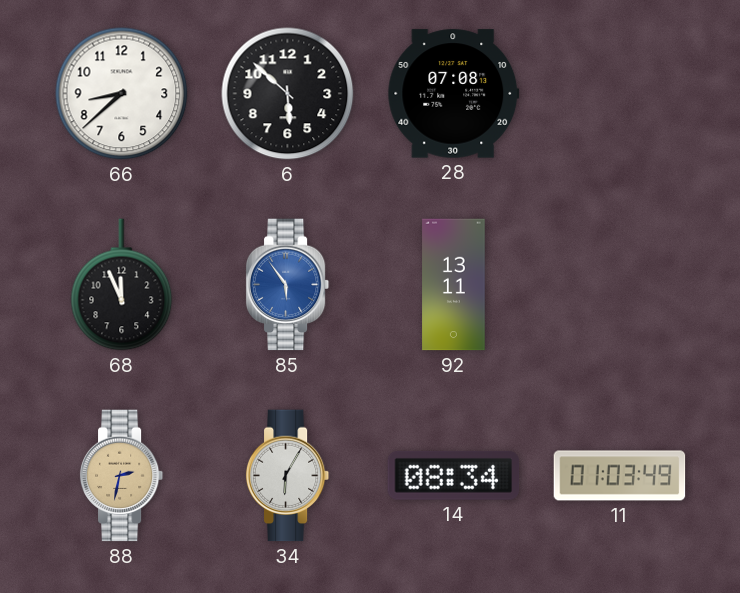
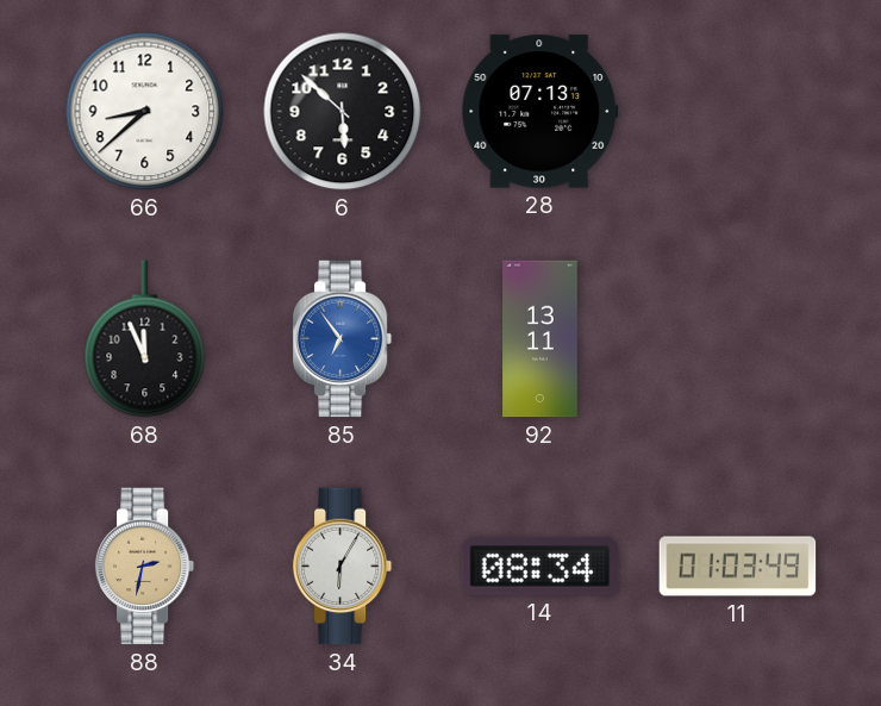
28: 07:08 -> 07:13
85: 5:54 -> 6:54
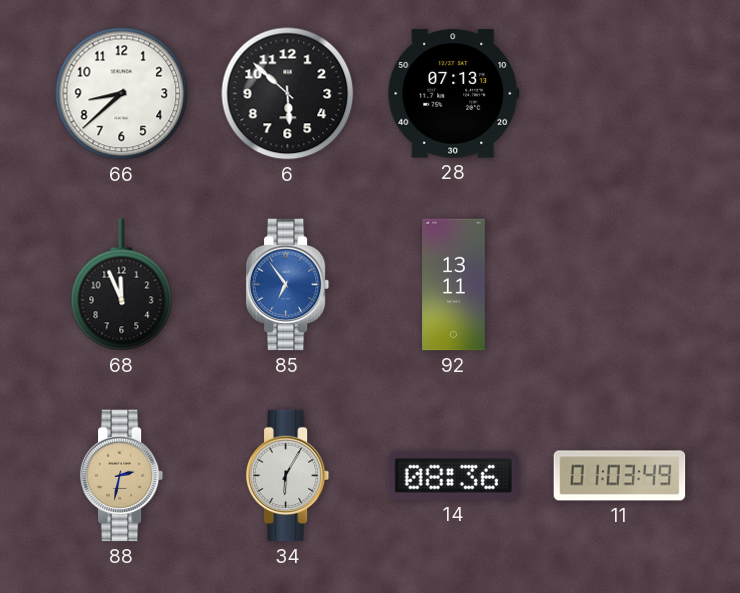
14: 08:34 -> 08:36
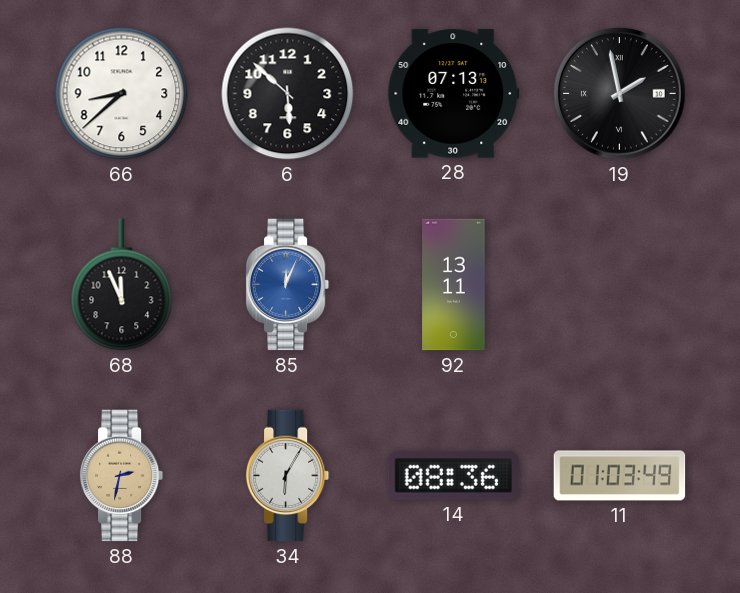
19: none -> 1:58
85: 6:54 -> 12:04
